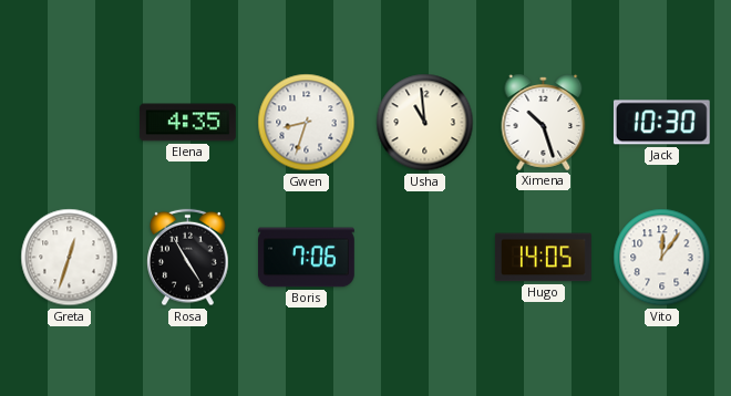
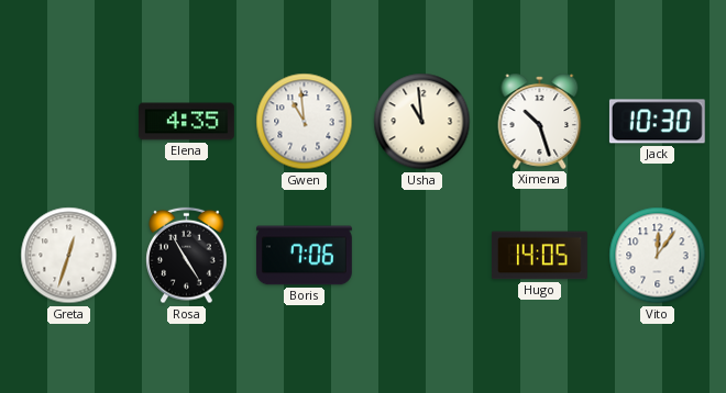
Gwen: 8:33 -> 10:59
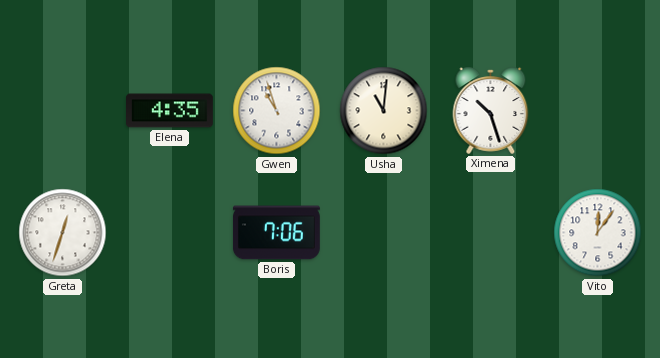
Gwen: 10:59 -> 10:57
Usha: 10:59 -> 11:01
Jack: 10:30 -> none
Rosa: 4:55 -> none
Hugo: 14:05 -> none
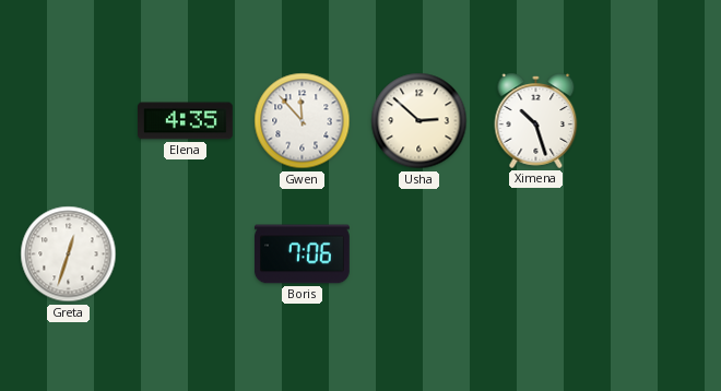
Gwen: 10:57 -> 11:53
Usha: 11:01 -> 2:52
Vito: 12:06 -> none
